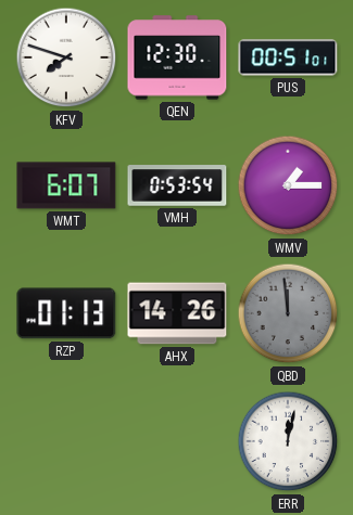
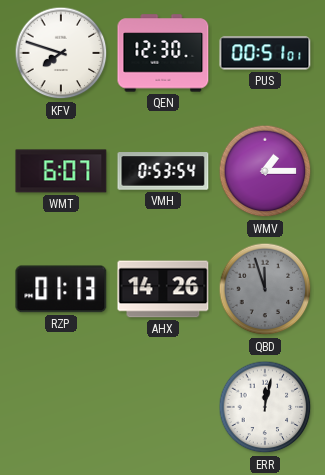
QBD: 11:59 -> 11:57
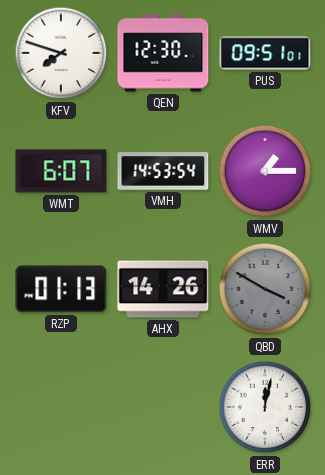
PUS: 00:51 -> 09:51
VMH: 0:53 -> 14:53
QBD: 11:57 -> 3:50
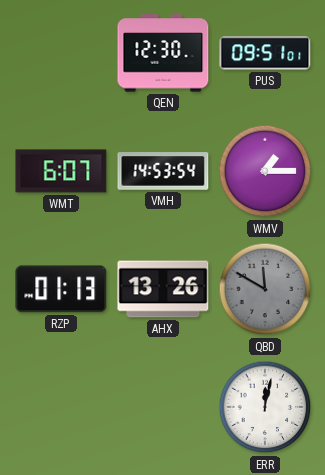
KFV: 7:48 -> none
AHX: 14:26 -> 13:26
QBD: 3:50 -> 11:50
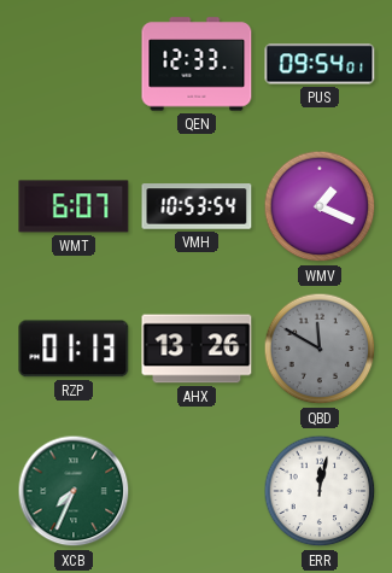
QEN: 12:30 -> 12:33
PUS: 09:51 -> 09:54
VMH: 14:53 -> 10:53
WMV: 1:15 -> 1:19
XCB: none -> 7:34
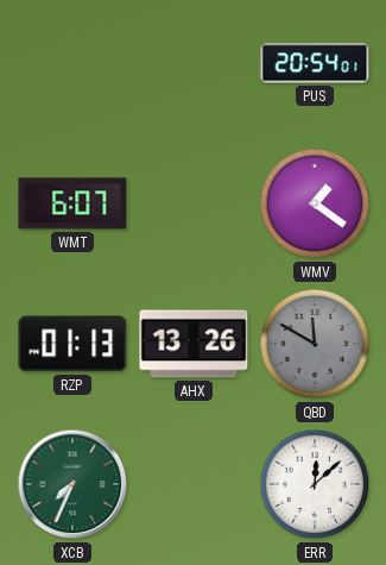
QEN: 12:33 -> none
PUS: 09:54 -> 20:54
VMH: 10:53 -> none
WMV: 1:19 -> 1:21
ERR: 12:02 -> 12:08
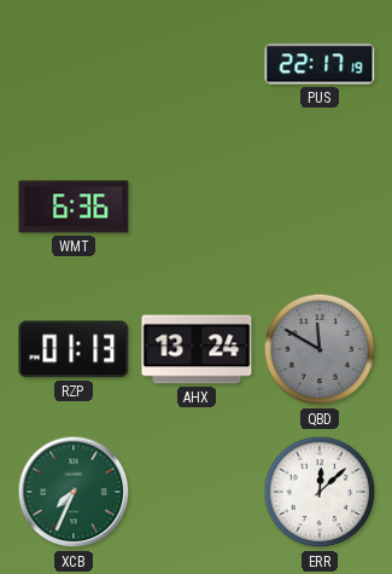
PUS: 20:54 -> 22:17
WMT: 6:07 -> 6:36
WMV: 1:21 -> none
AHX: 13:26 -> 13:24
